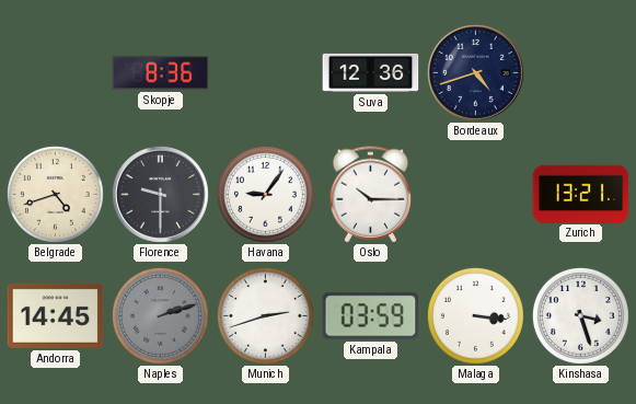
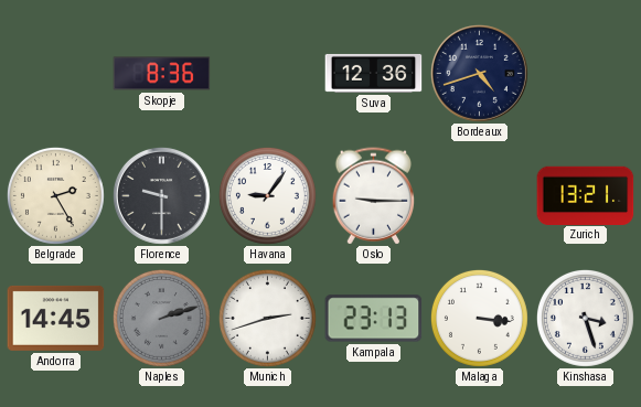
Belgrade: 4:42 -> 2:25
Oslo: 10:15 -> 9:15
Kampala: 03:59 -> 23:13
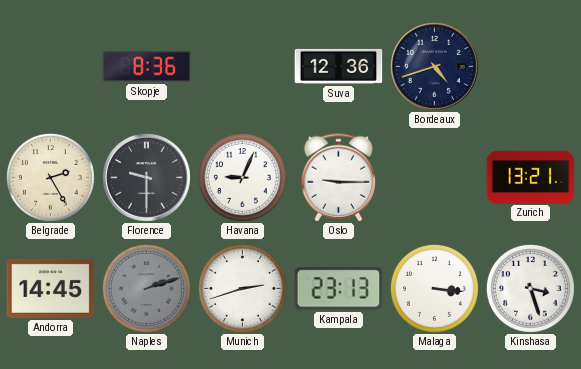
Havana: 9:06 -> 9:04
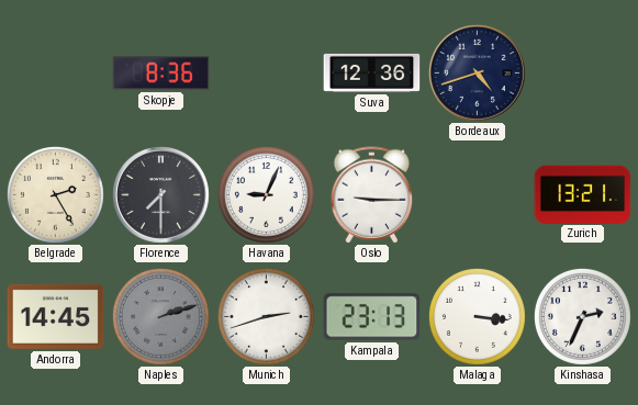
Florence: 9:30 -> 7:30
Kinshasa: 3:27 -> 2:34
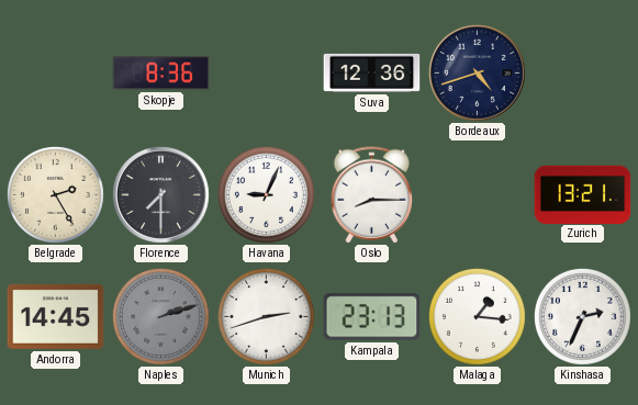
Oslo: 9:15 -> 8:15
Malaga: 3:16 -> 1:16
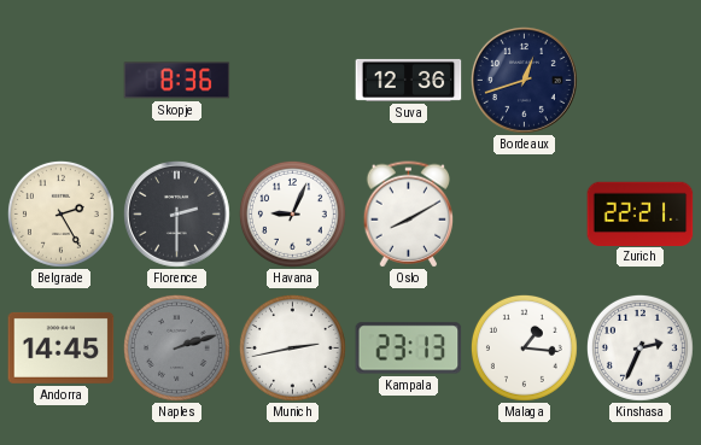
Bordeaux: 4:42 -> 12:42
Florence: 7:30 -> 2:30
Oslo: 8:15 -> 8:10
Zurich: 13:21 -> 22:21
Munich: 2:42 -> 2:43
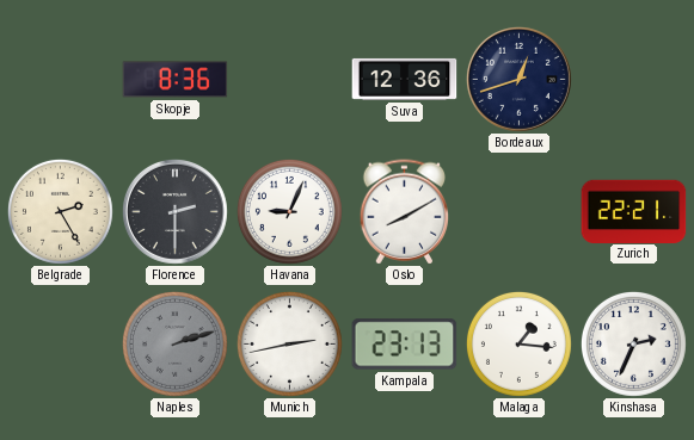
Andorra: 14:45 -> none
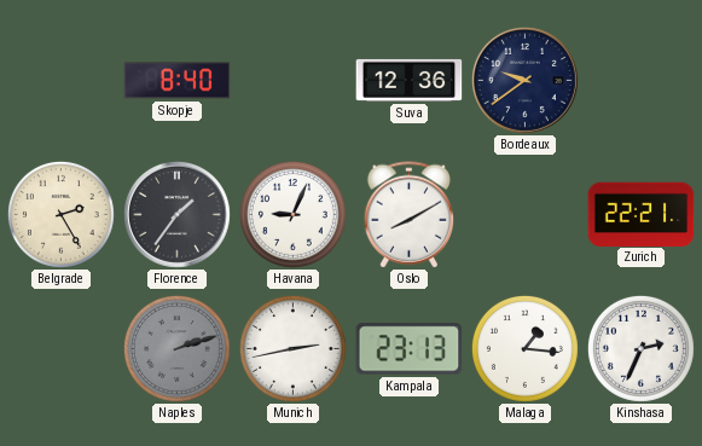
Skopje: 8:36 -> 8:40
Bordeaux: 12:42 -> 9:39
Florence: 2:30 -> 1:36
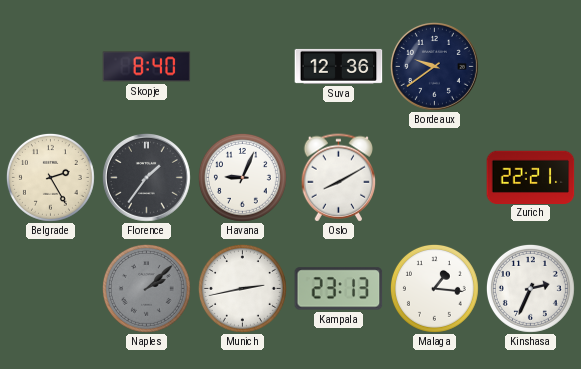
Naples: 2:12 -> 2:08
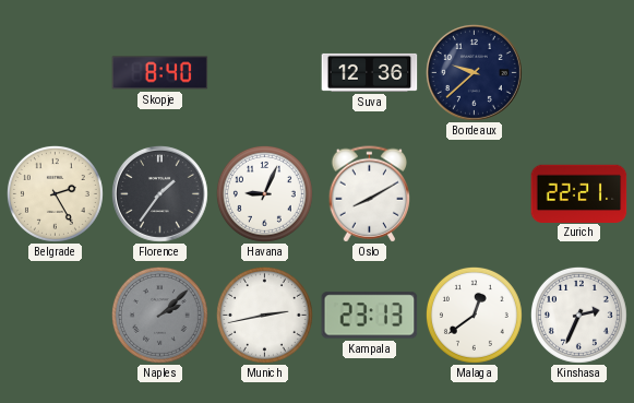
Bordeaux: 9:39 -> 9:38
Malaga: 1:16 -> 12:39
